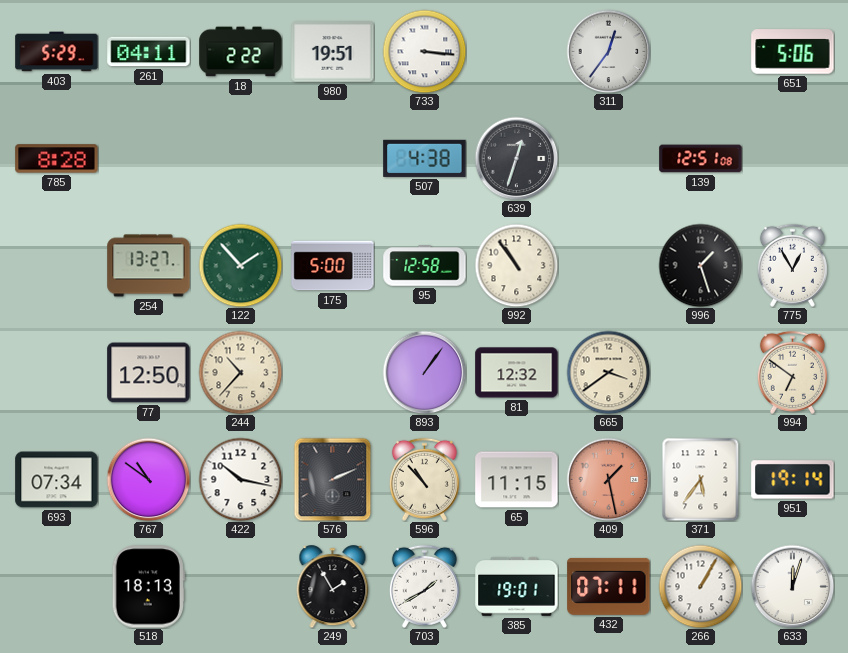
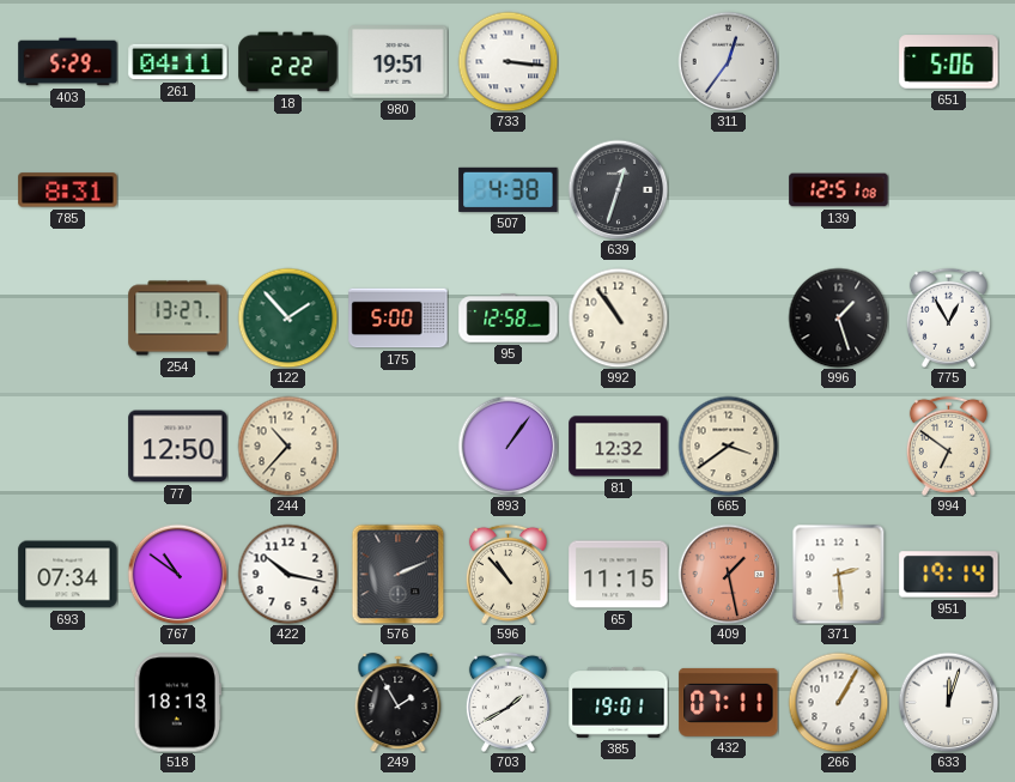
785: 8:28 -> 8:31
371: 5:36 -> 2:29
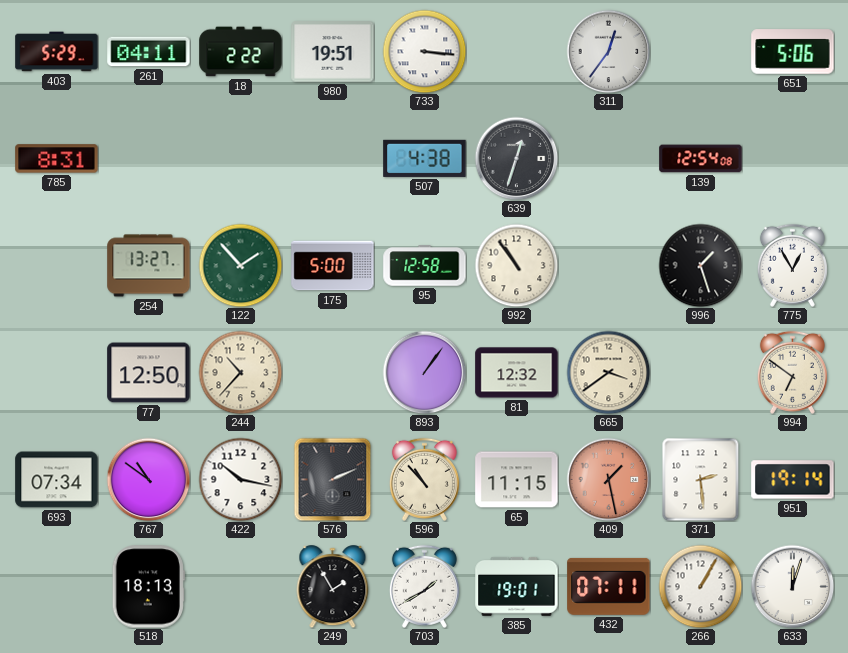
139: 12:51 -> 12:54
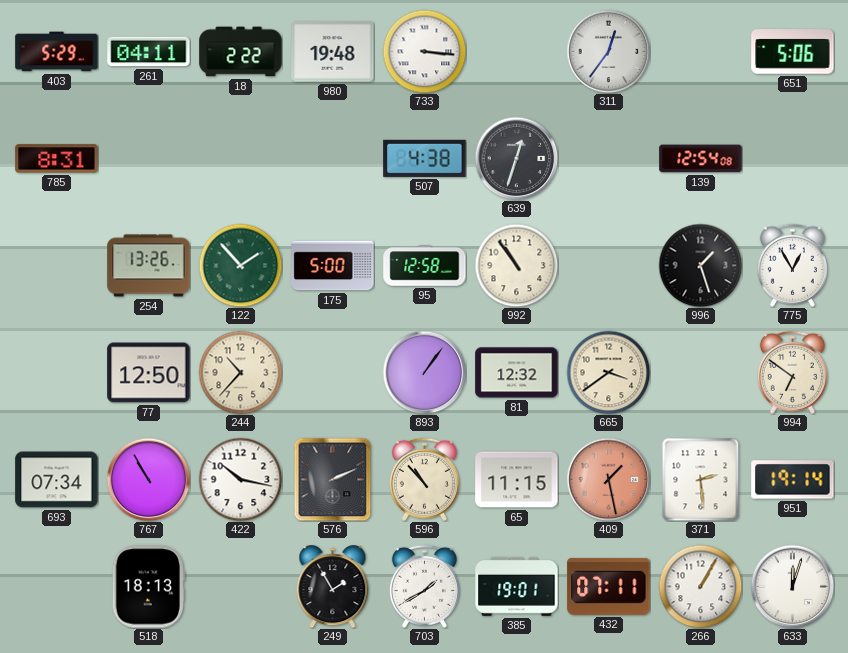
980: 19:51 -> 19:48
254: 13:27 -> 13:26
767: 10:51 -> 10:55
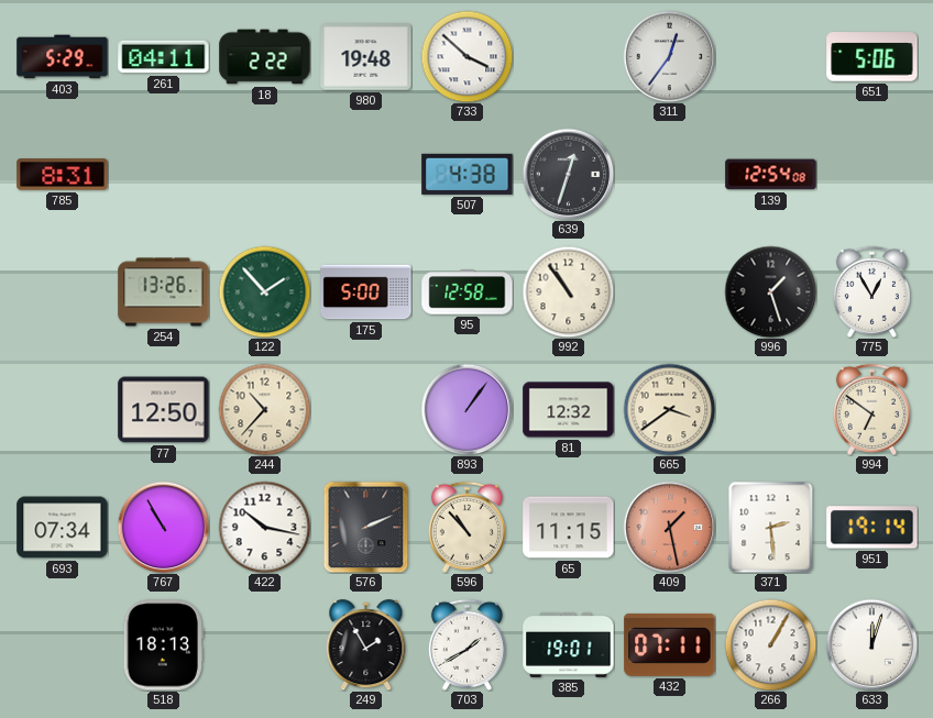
733: 3:16 -> 3:52
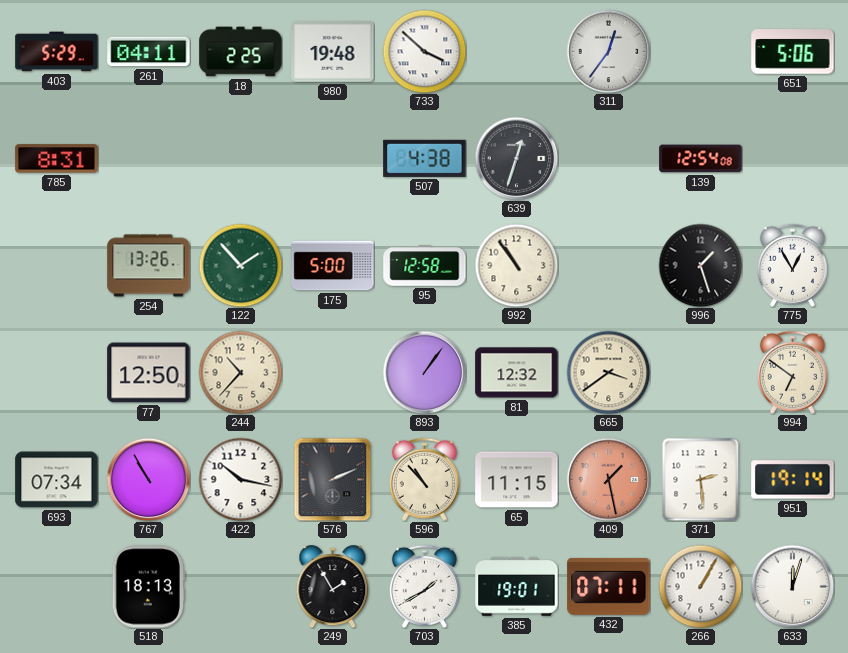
18: 2:22 -> 2:25
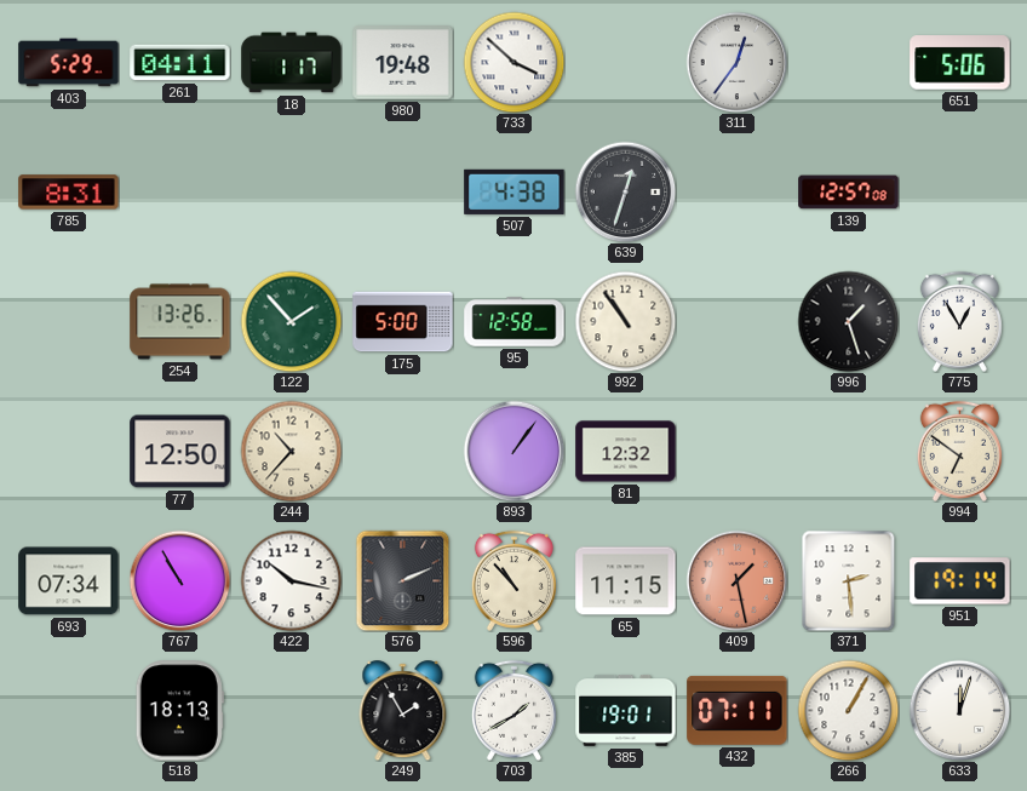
18: 2:25 -> 1:17
139: 12:54 -> 12:57
665: 3:39 -> none
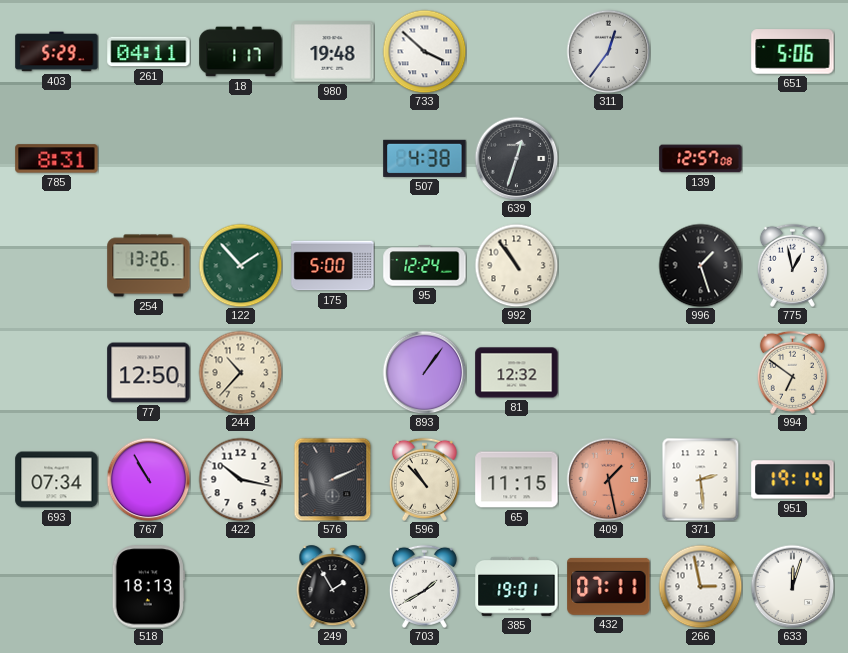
95: 12:58 -> 12:24
775: 12:55 -> 12:58
266: 1:05 -> 2:58
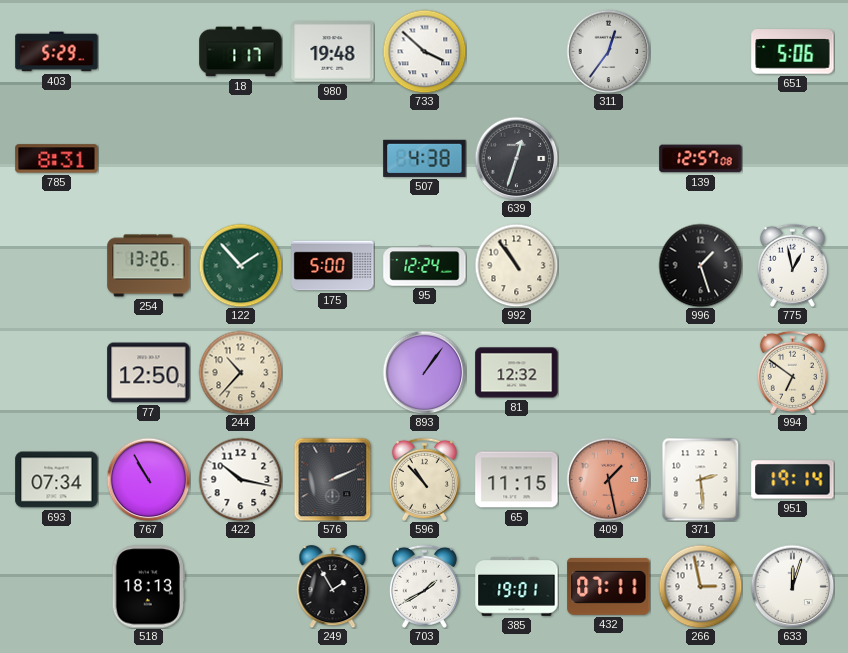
261: 04:11 -> none
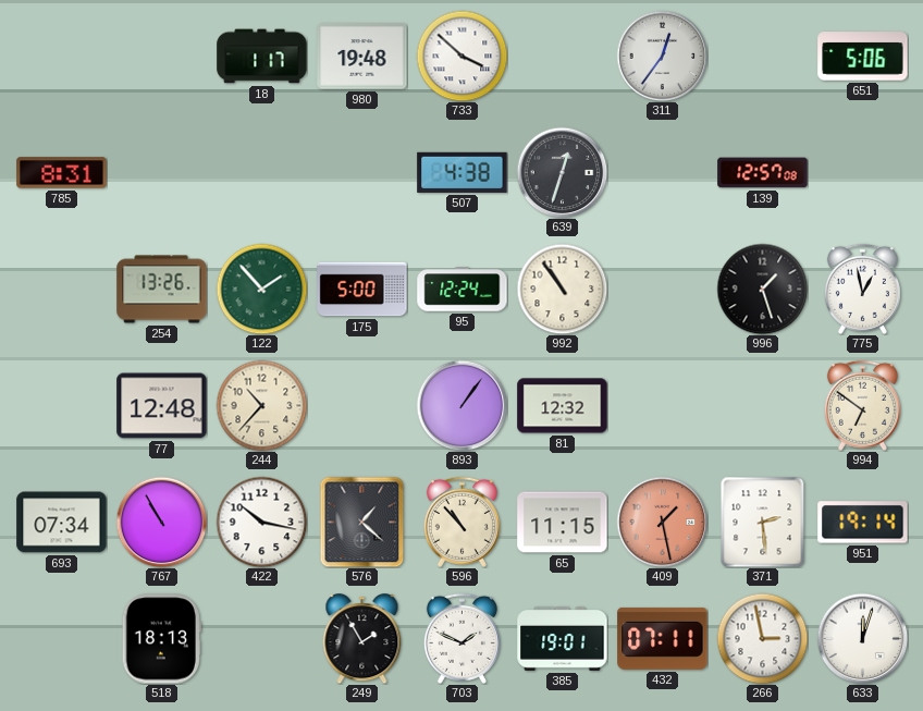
403: 5:29 -> none
77: 12:50 -> 12:48
576: 2:11 -> 1:22
703: 1:40 -> 1:49
